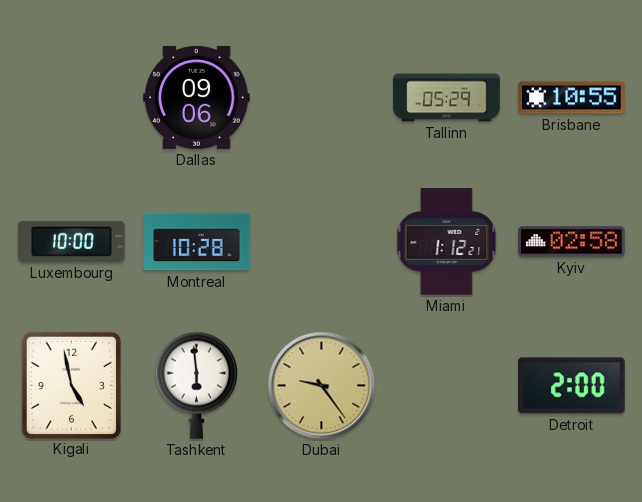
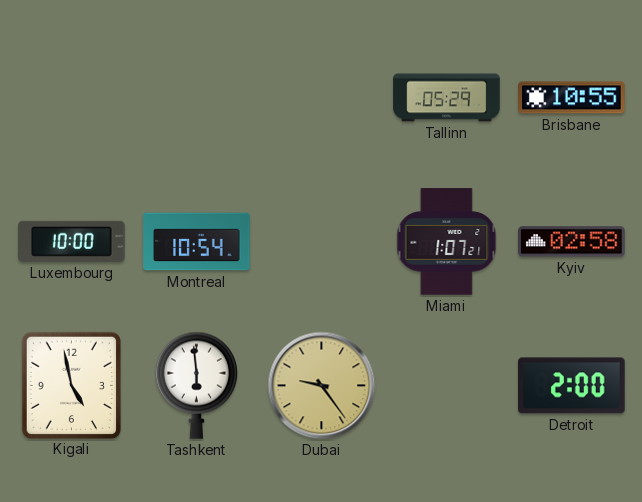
Dallas: 09:06 -> none
Montreal: 10:28 -> 10:54
Miami: 1:12 -> 1:07
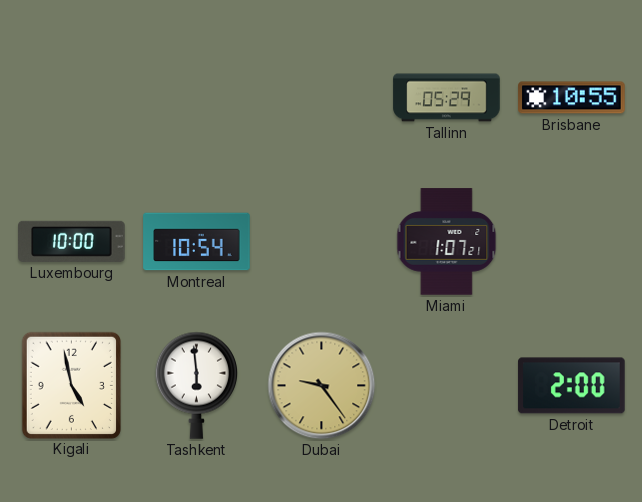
Kyiv: 02:58 -> none
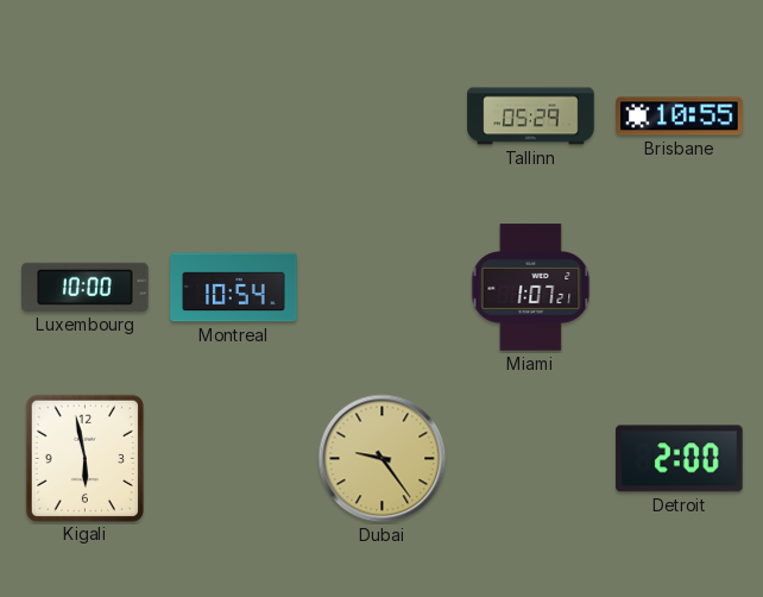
Kigali: 4:58 -> 5:58
Tashkent: 5:59 -> none
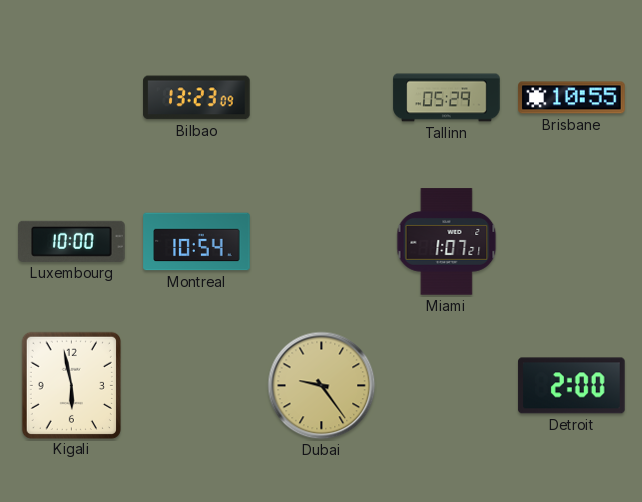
Bilbao: none -> 13:23
